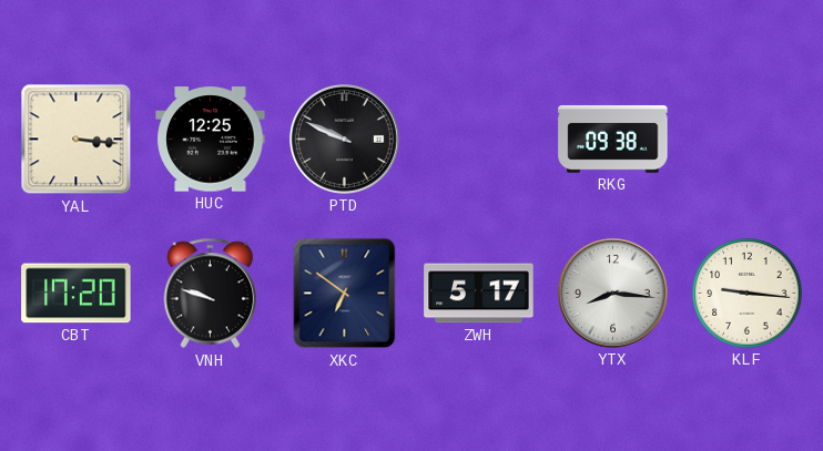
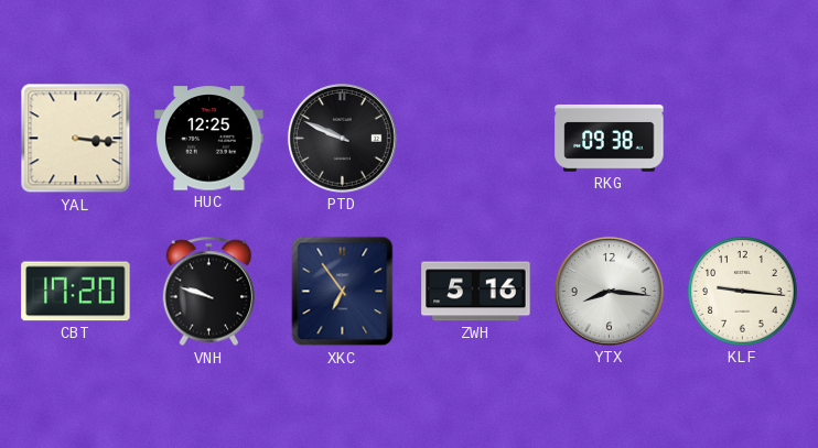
XKC: 6:51 -> 6:54
ZWH: 5:17 -> 5:16
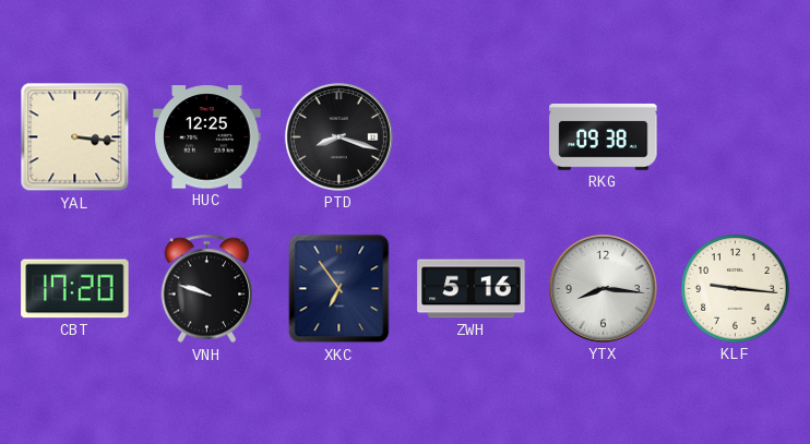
PTD: 9:49 -> 8:18
